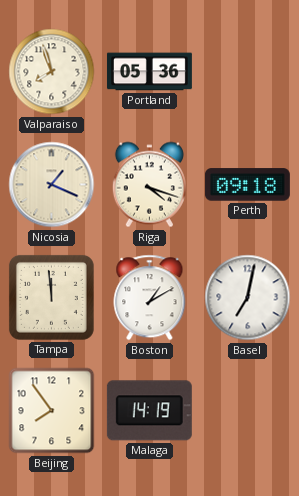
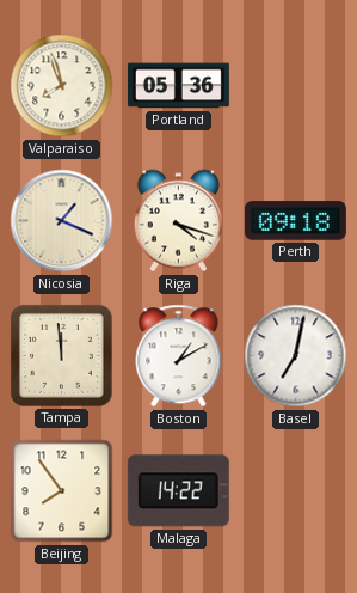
Malaga: 14:19 -> 14:22
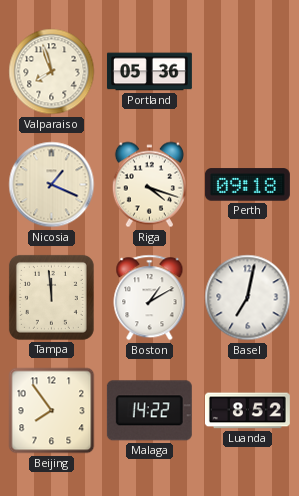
Luanda: none -> 8:52
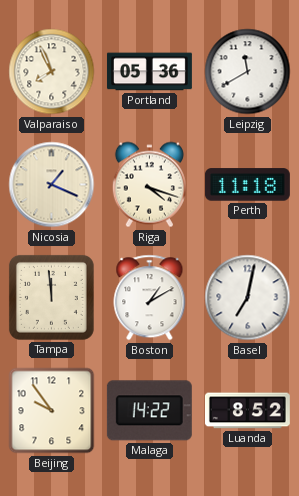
Valparaiso: 7:57 -> 7:56
Leipzig: none -> 11:40
Perth: 09:18 -> 11:18
Beijing: 7:54 -> 9:54
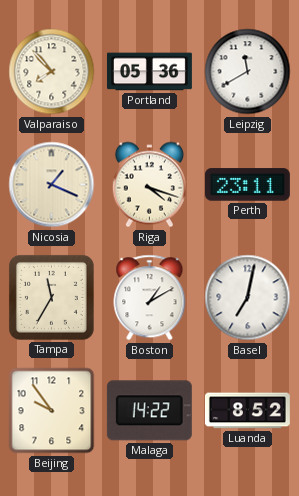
Valparaiso: 7:56 -> 7:53
Perth: 11:18 -> 23:11
Tampa: 11:59 -> 11:35
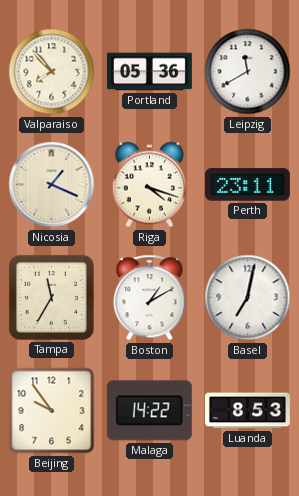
Luanda: 8:52 -> 8:53
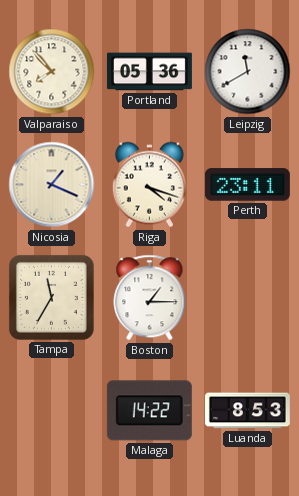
Boston: 1:10 -> 1:15
Basel: 7:02 -> none
Beijing: 9:54 -> none
